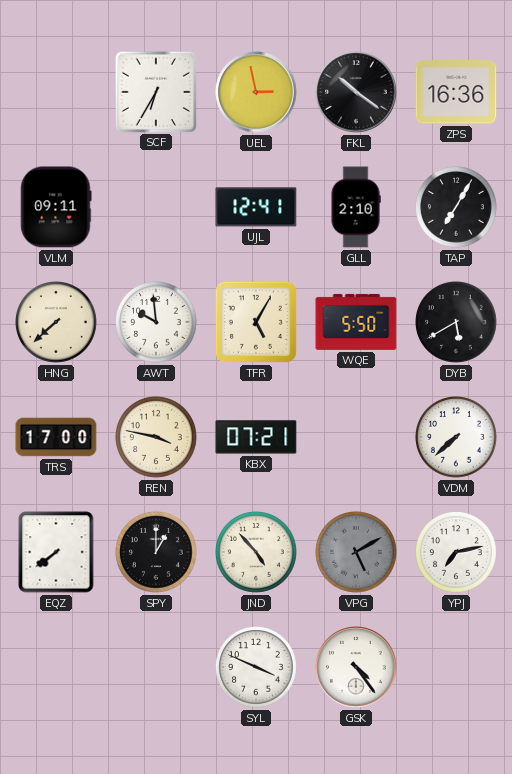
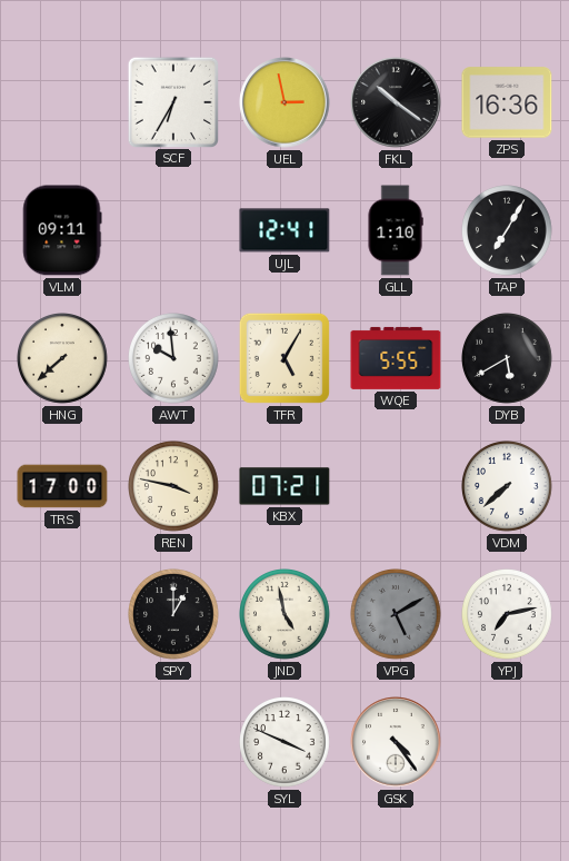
GLL: 2:10 -> 1:10
WQE: 5:50 -> 5:55
EQZ: 7:39 -> none
JND: 4:53 -> 4:58
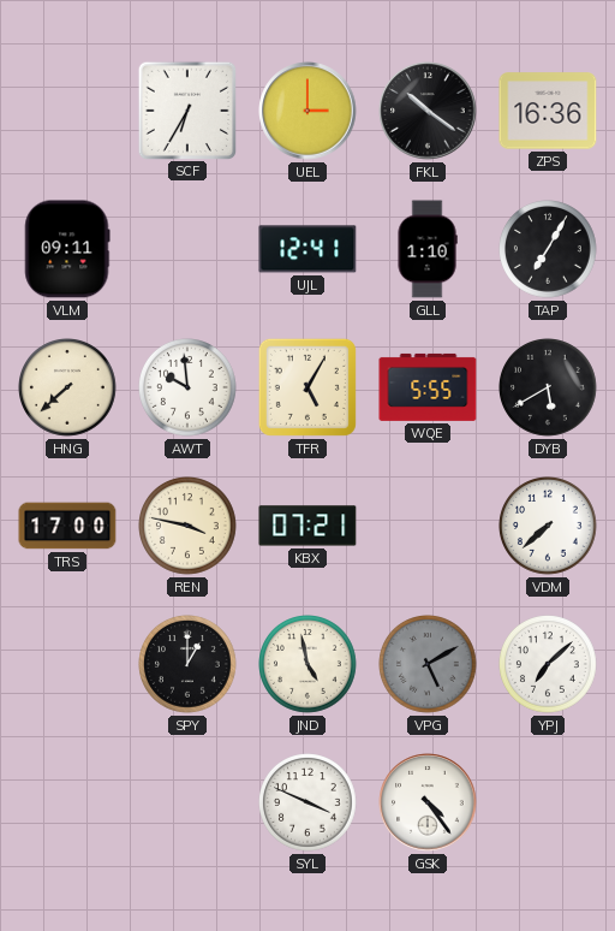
UEL: 2:58 -> 3:00
YPJ: 7:13 -> 7:08
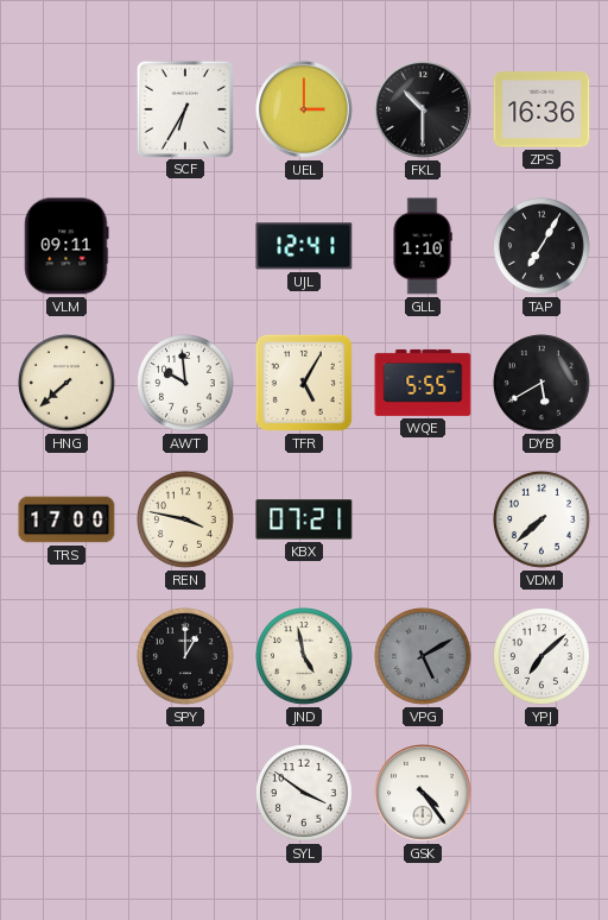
FKL: 10:21 -> 10:30
SYL: 3:49 -> 3:51
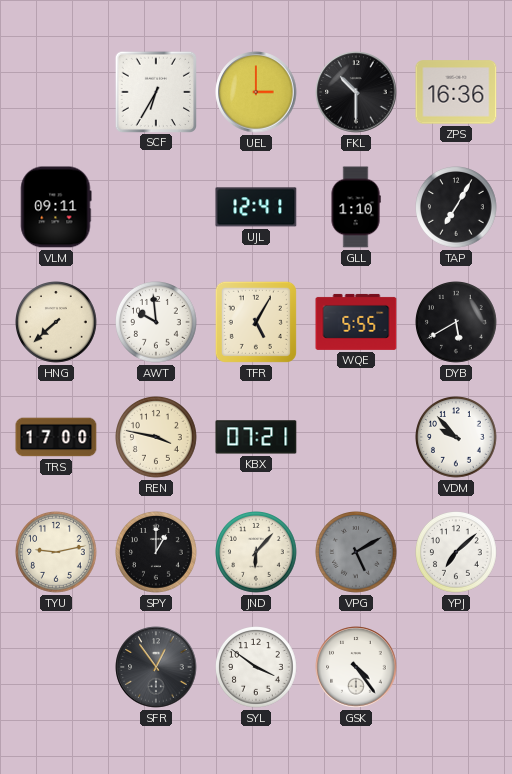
VDM: 7:38 -> 9:53
TYU: none -> 9:13
JND: 4:58 -> 6:07
SFR: none -> 12:54
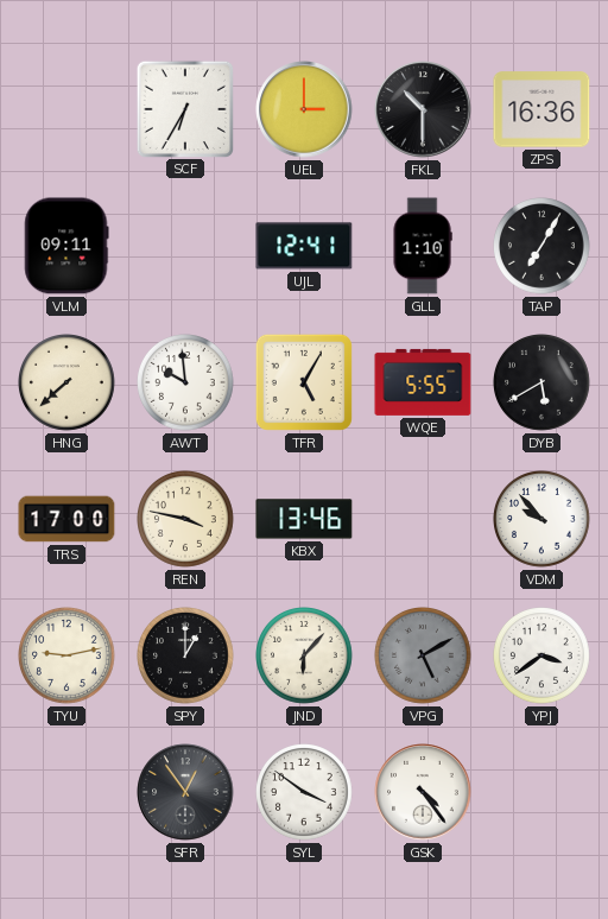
KBX: 07:21 -> 13:46
YPJ: 7:08 -> 3:39
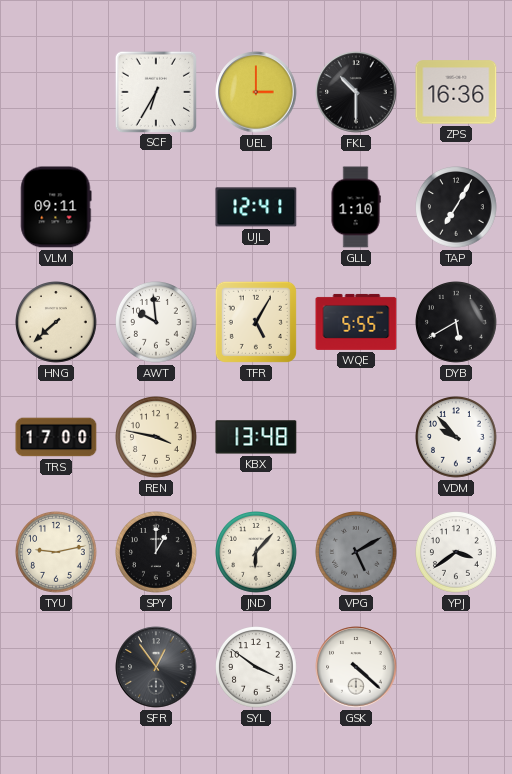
KBX: 13:46 -> 13:48
GSK: 4:24 -> 4:22
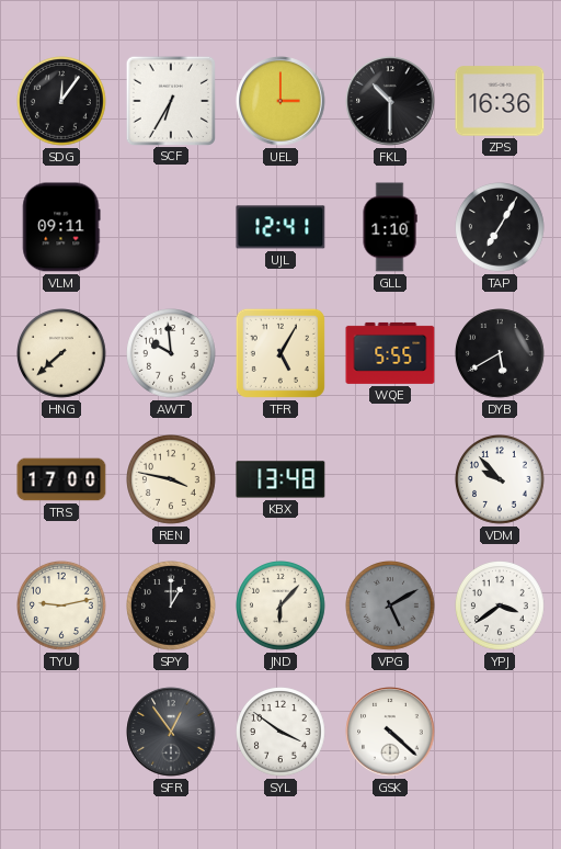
SDG: none -> 12:06
